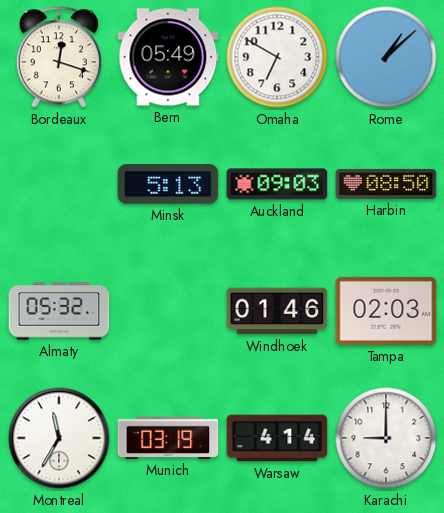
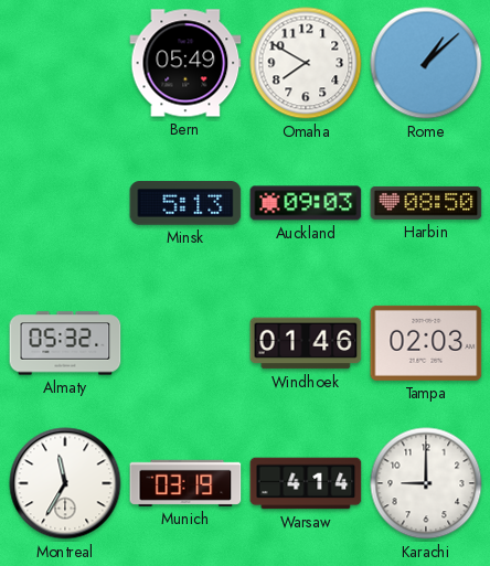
Bordeaux: 12:18 -> none
Omaha: 6:50 -> 7:50
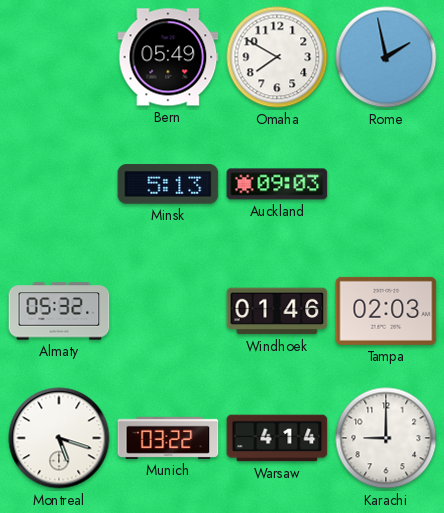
Rome: 1:08 -> 1:58
Harbin: 08:50 -> none
Montreal: 11:35 -> 5:18
Munich: 03:19 -> 03:22
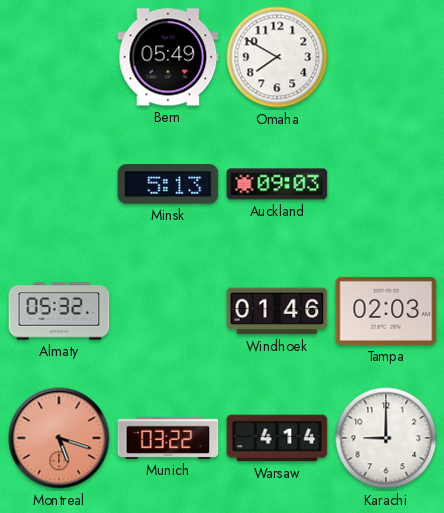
Rome: 1:58 -> none
Montreal dial: white -> salmon
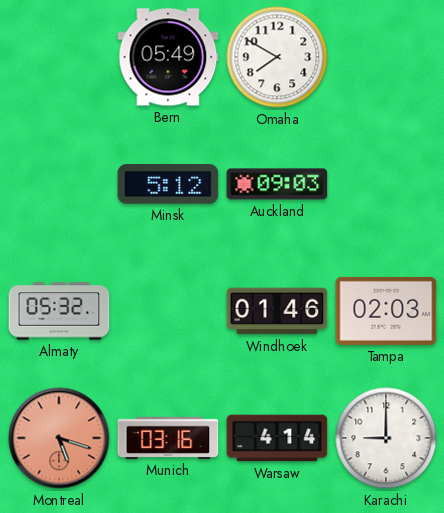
Minsk: 5:13 -> 5:12
Munich: 03:22 -> 03:16
